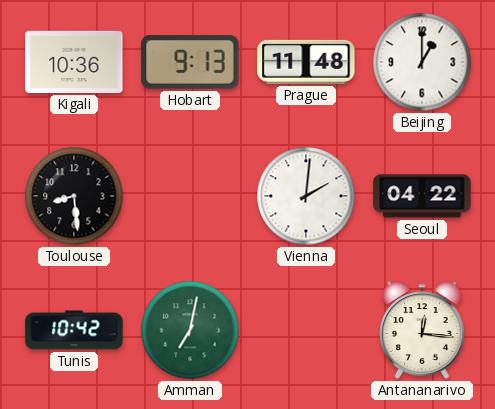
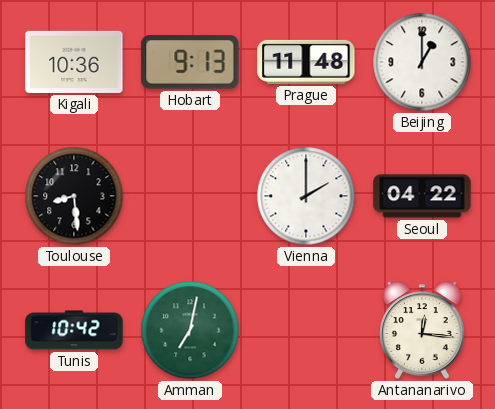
Vienna: 2:01 -> 2:00
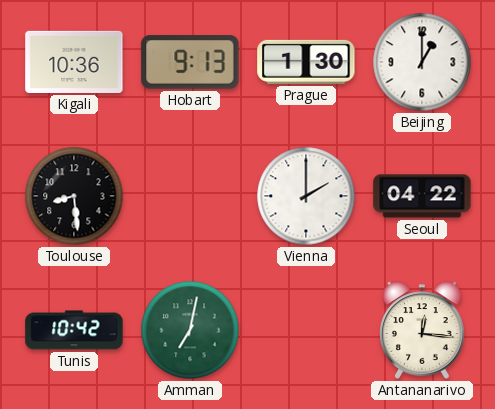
Prague: 11:48 -> 1:30
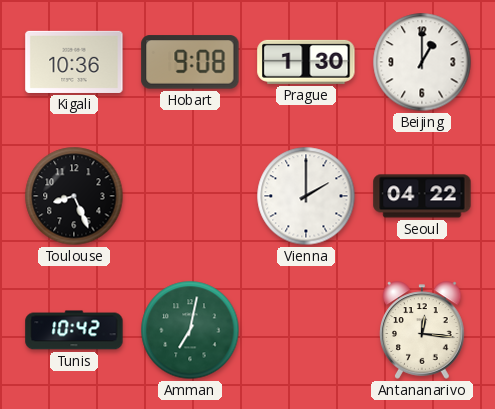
Hobart: 9:13 -> 9:08
Toulouse: 8:29 -> 8:26
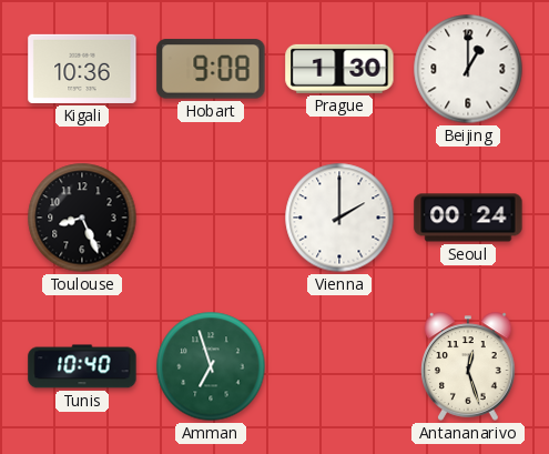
Seoul: 04:22 -> 00:24
Tunis: 10:42 -> 10:40
Amman: 7:02 -> 6:57
Antananarivo: 12:16 -> 12:27
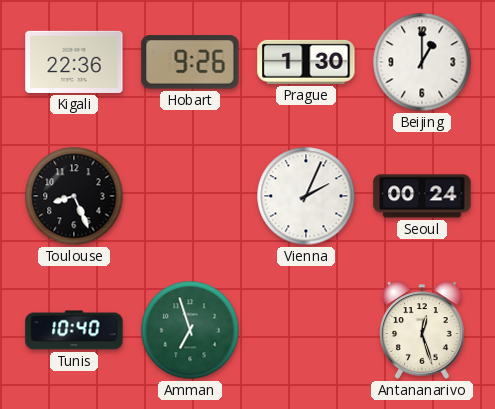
Kigali: 10:36 -> 22:36
Hobart: 9:08 -> 9:26
Vienna: 2:00 -> 2:04
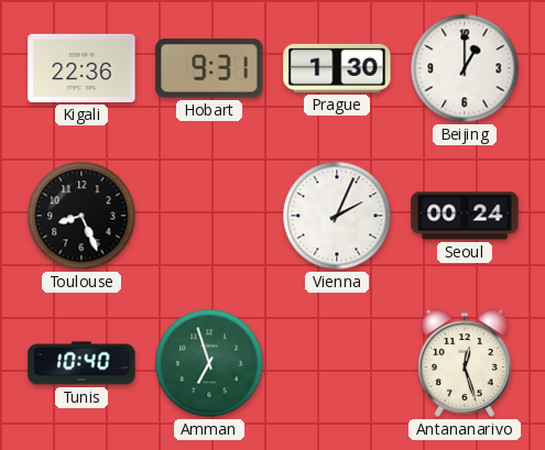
Hobart: 9:26 -> 9:31
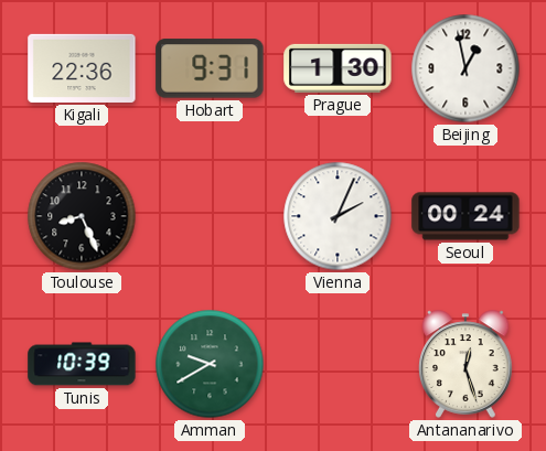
Beijing: 1:00 -> 12:58
Tunis: 10:40 -> 10:39
Amman: 6:57 -> 9:40
